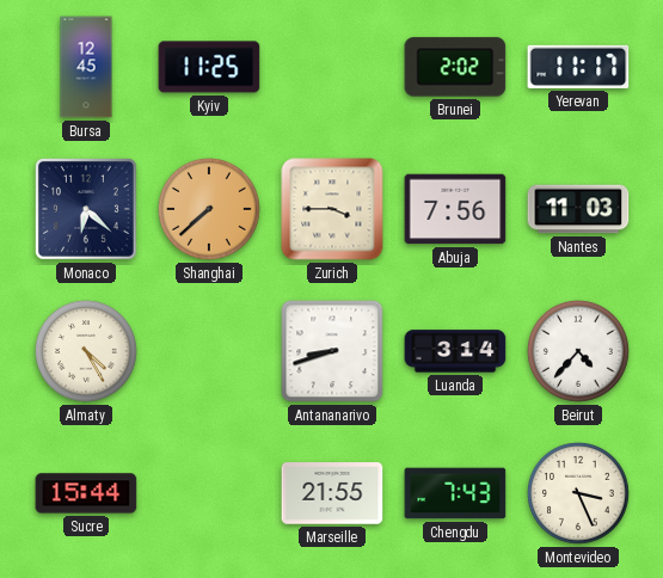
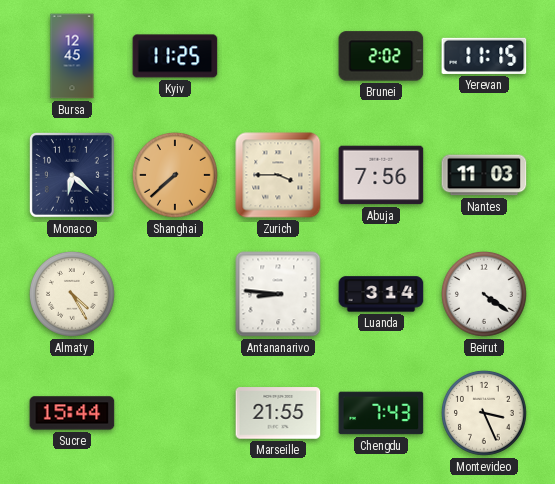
Yerevan: 11:17 -> 11:15
Antananarivo: 8:42 -> 8:46
Beirut: 4:37 -> 4:21
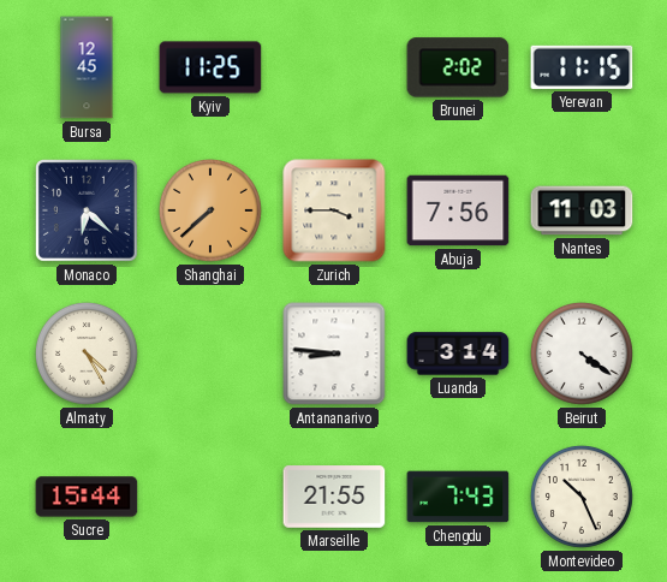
Montevideo: 3:26 -> 10:26
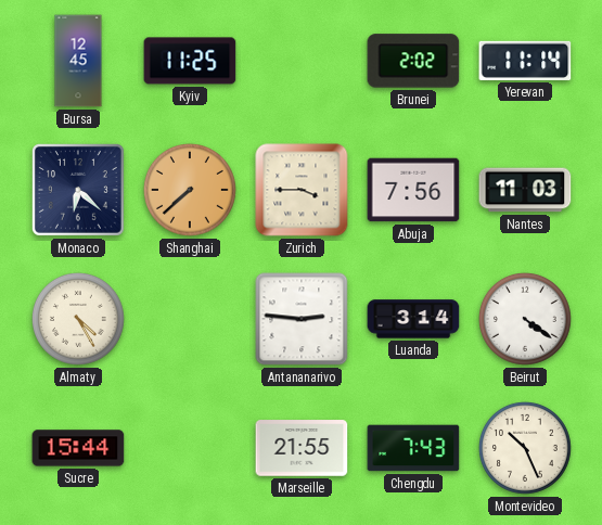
Yerevan: 11:15 -> 11:14
Antananarivo: 8:46 -> 2:46
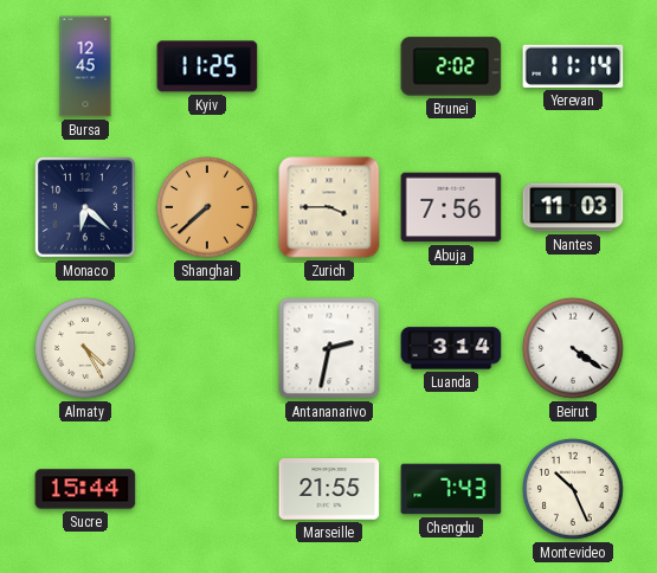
Antananarivo: 2:46 -> 2:32
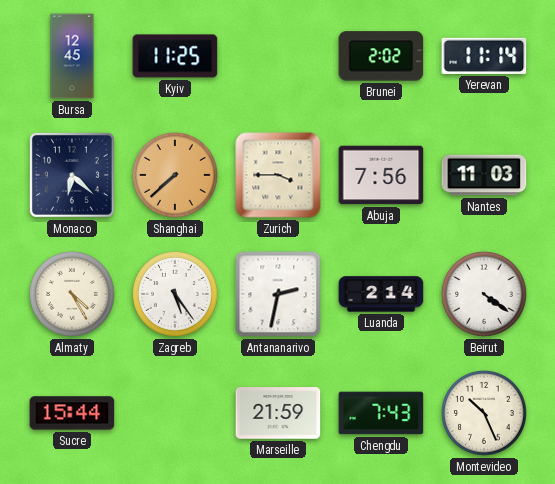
Zagreb: none -> 5:24
Luanda: 3:14 -> 2:14
Marseille: 21:55 -> 21:59
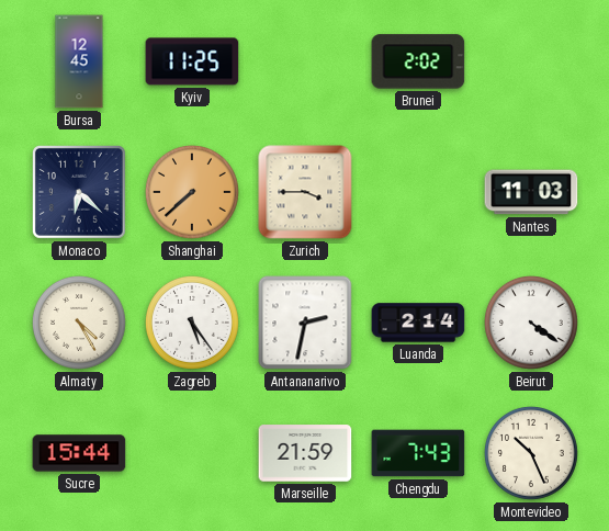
Yerevan: 11:14 -> none
Abuja: 7:56 -> none
